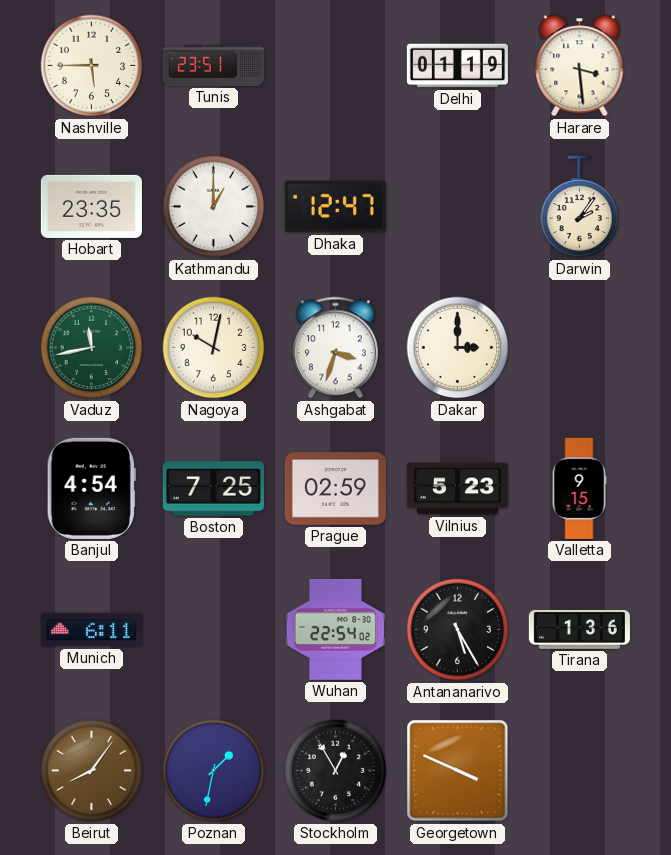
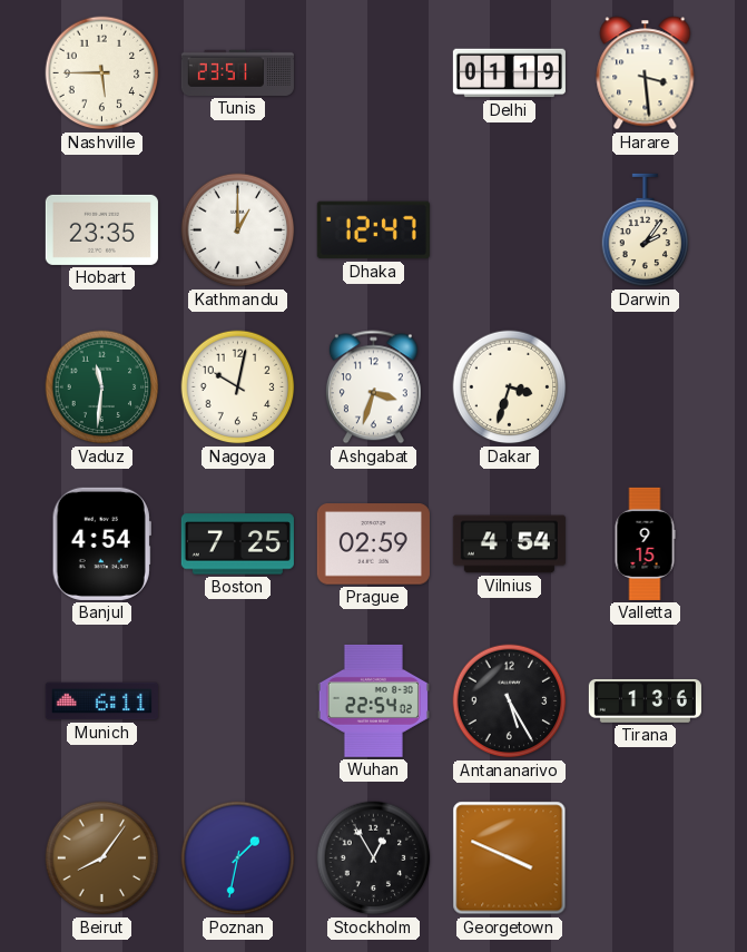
Vaduz: 11:43 -> 11:31
Dakar: 3:00 -> 3:33
Vilnius: 5:23 -> 4:54
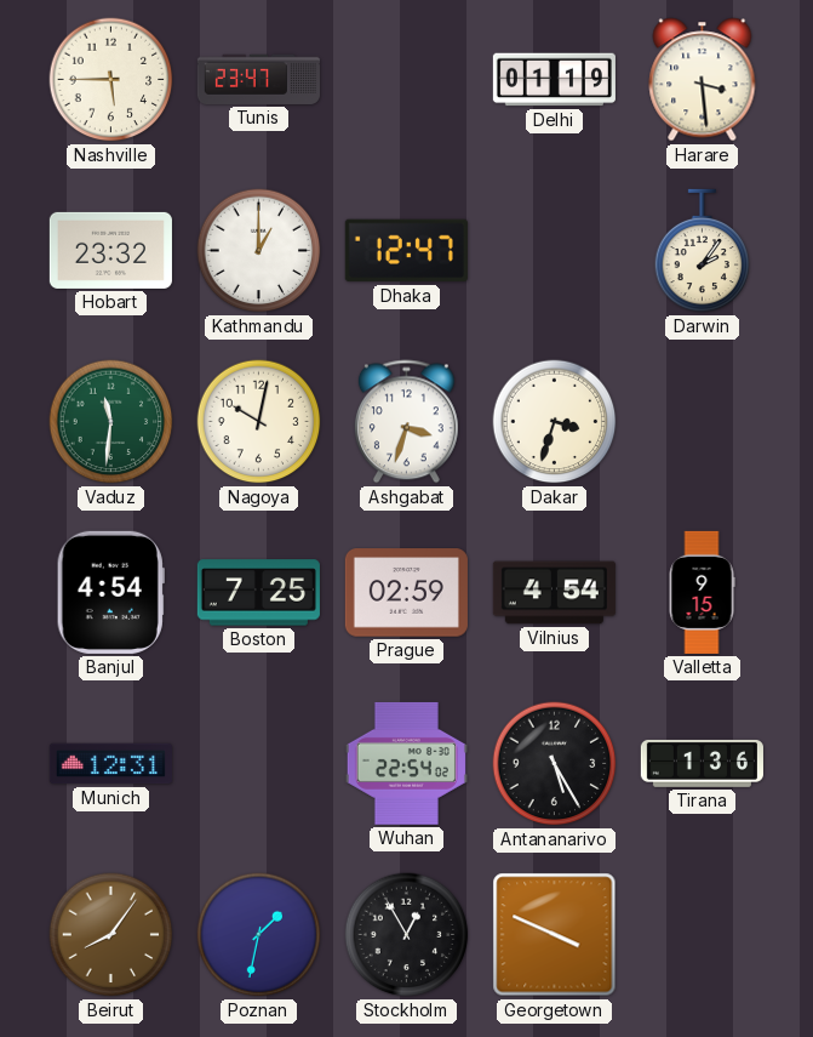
Tunis: 23:51 -> 23:47
Hobart: 23:35 -> 23:32
Munich: 6:11 -> 12:31
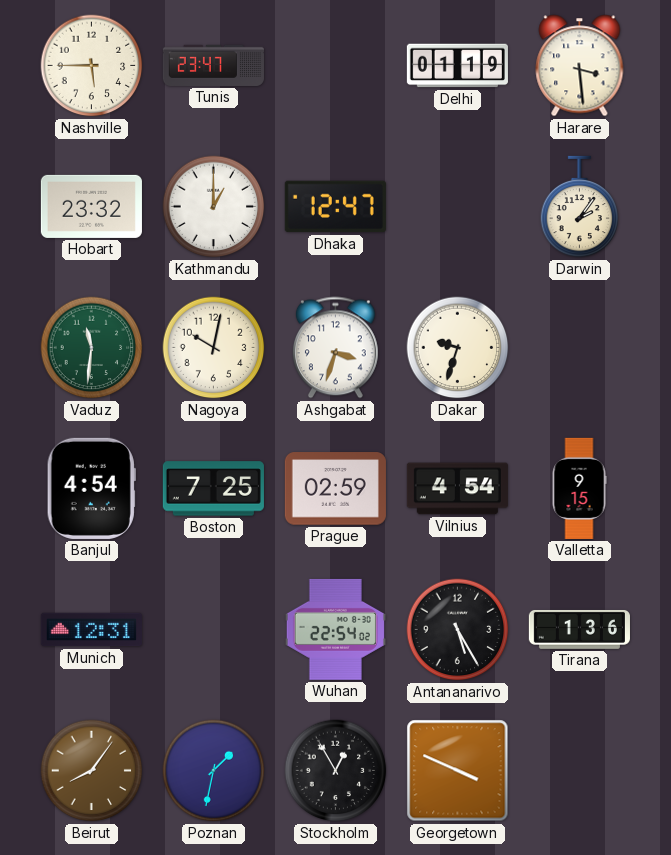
Dakar: 3:33 -> 9:33
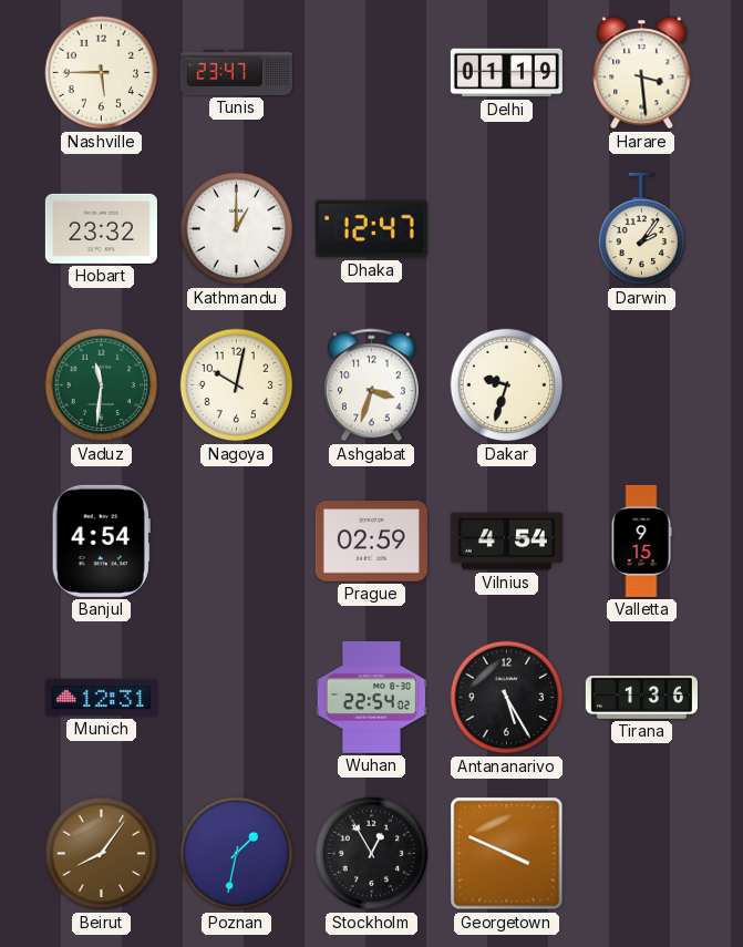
Boston: 7:25 -> none
